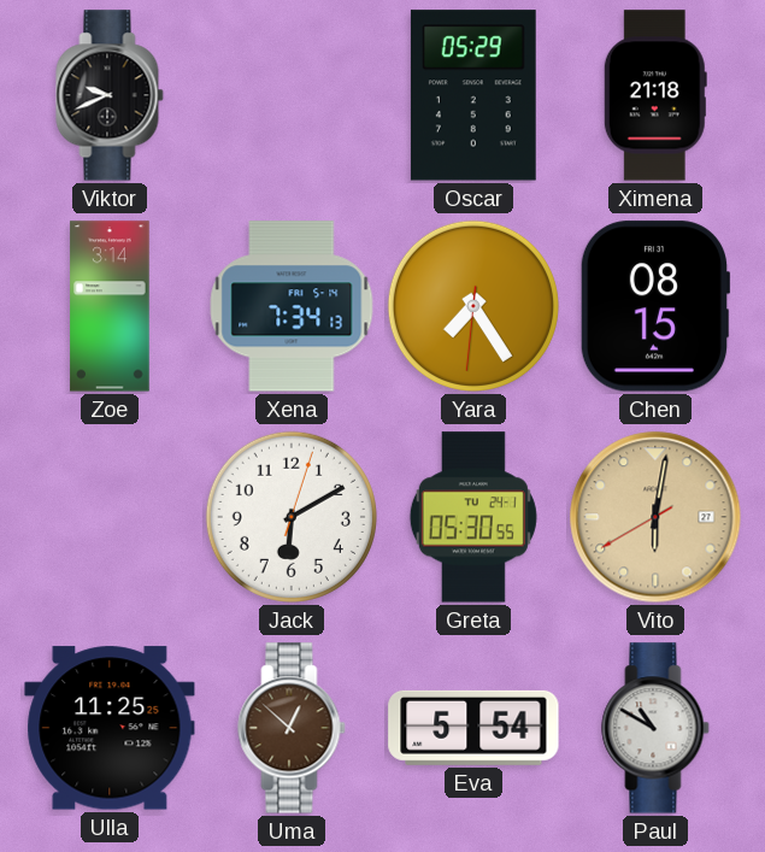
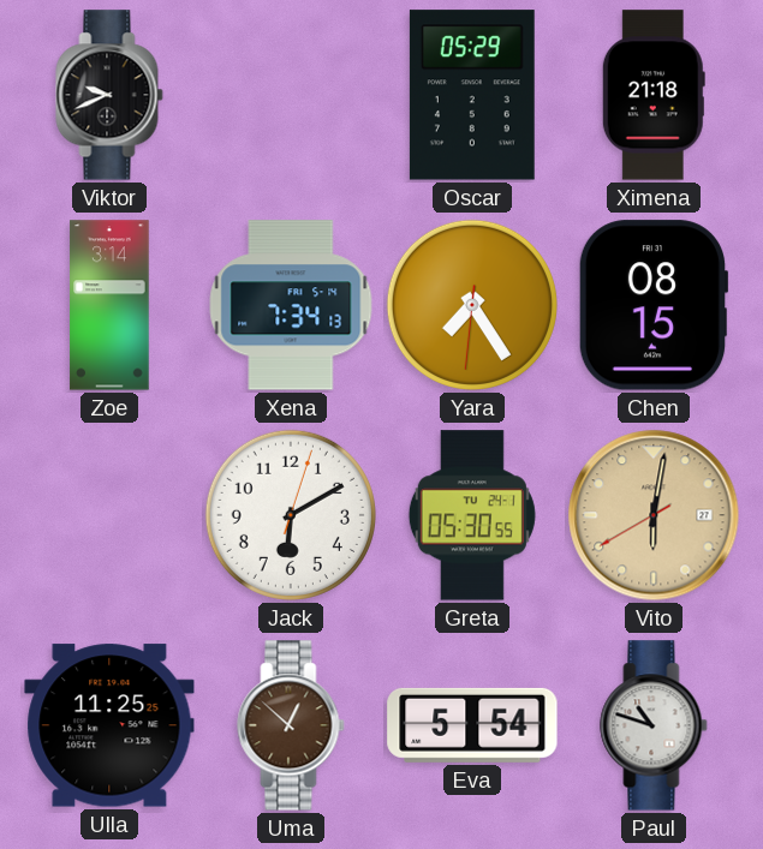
Paul: 10:50 -> 10:48
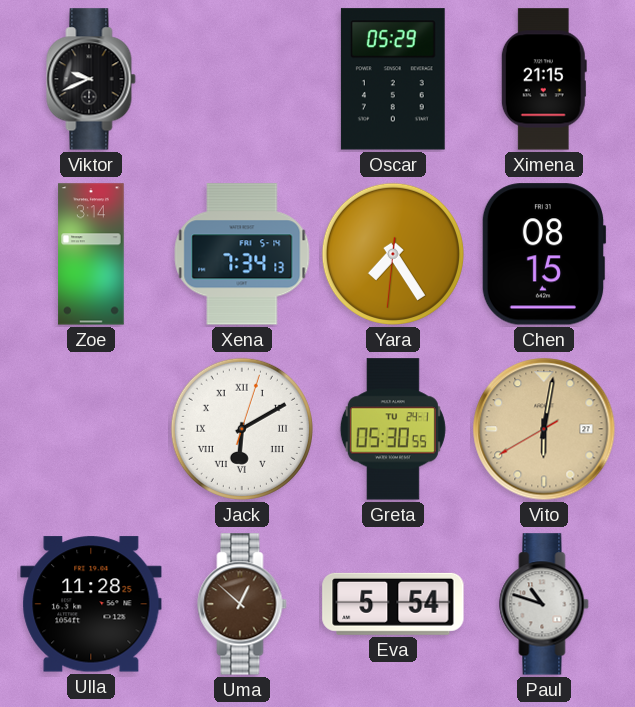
Ximena: 21:18 -> 21:15
Jack numerals: Arabic -> Roman
Ulla: 11:25 -> 11:28
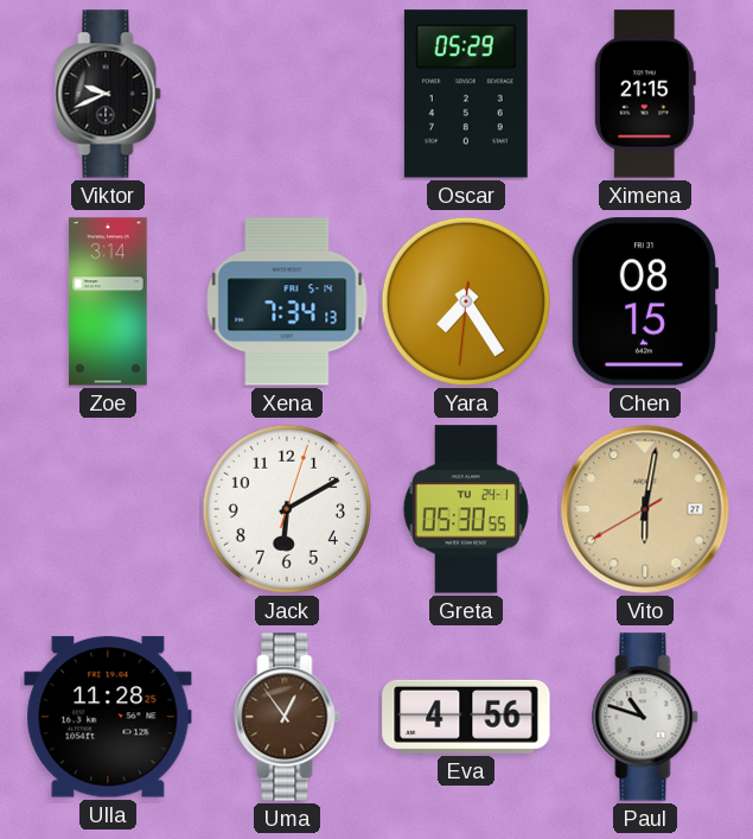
Jack numerals: Roman -> Arabic
Uma: 12:52 -> 12:54
Eva: 5:54 -> 4:56
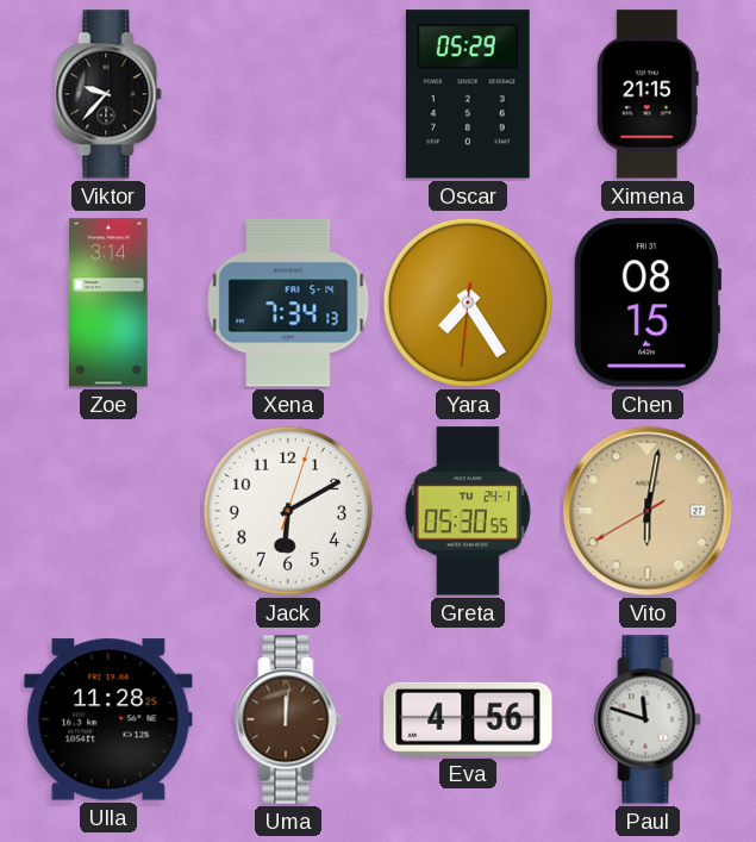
Viktor: 9:41 -> 9:37
Uma: 12:54 -> 12:01
Paul: 10:48 -> 11:48
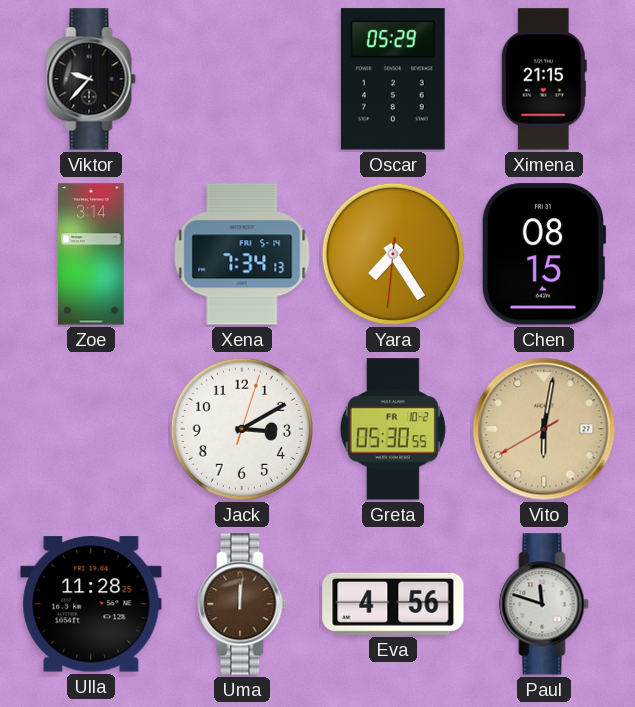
Jack: 6:10 -> 3:10
Greta date: TU 24-1 -> FR 10-2
